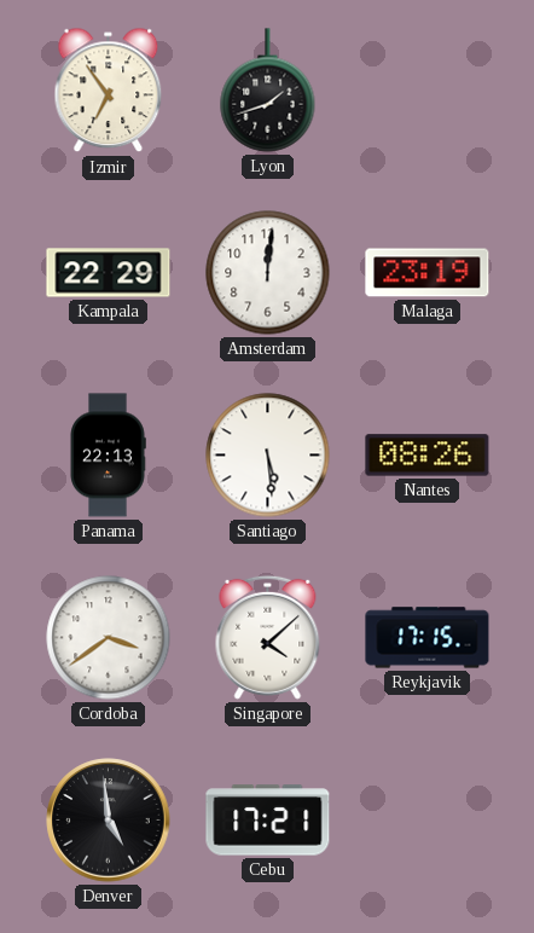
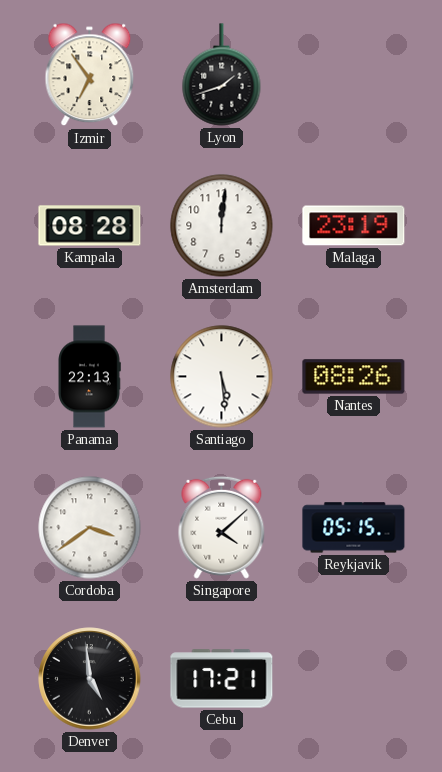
Kampala: 22:29 -> 08:28
Reykjavik: 17:15 -> 05:15
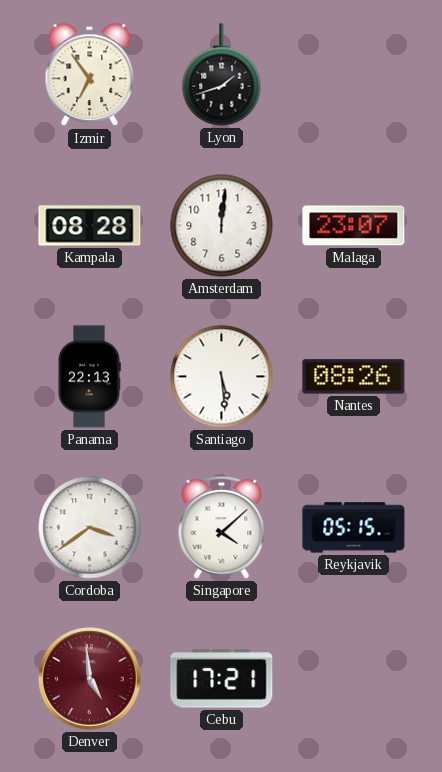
Malaga: 23:19 -> 23:07
Denver dial: black -> burgundy
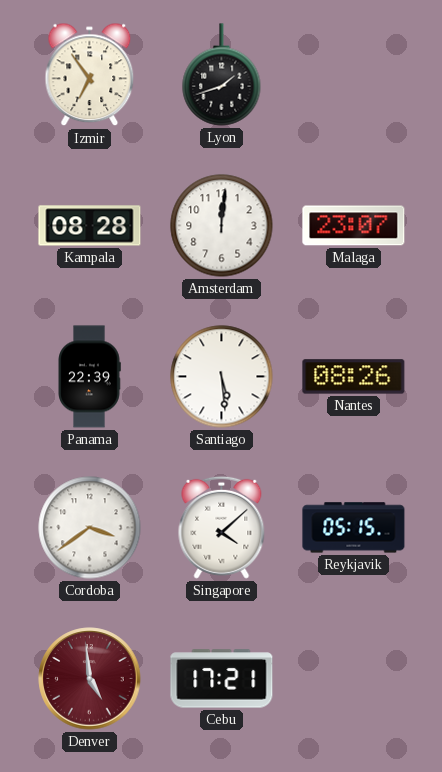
Panama: 22:13 -> 22:39
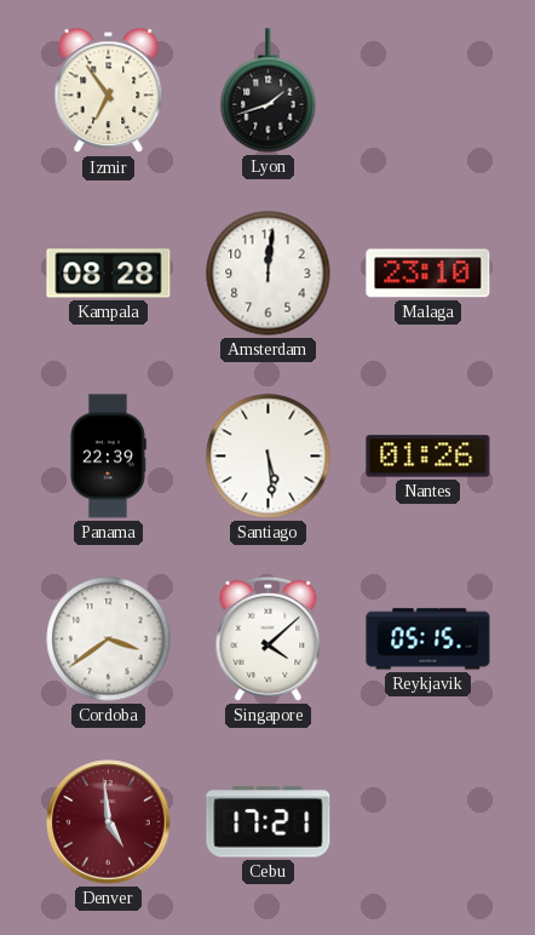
Malaga: 23:07 -> 23:10
Nantes: 08:26 -> 01:26
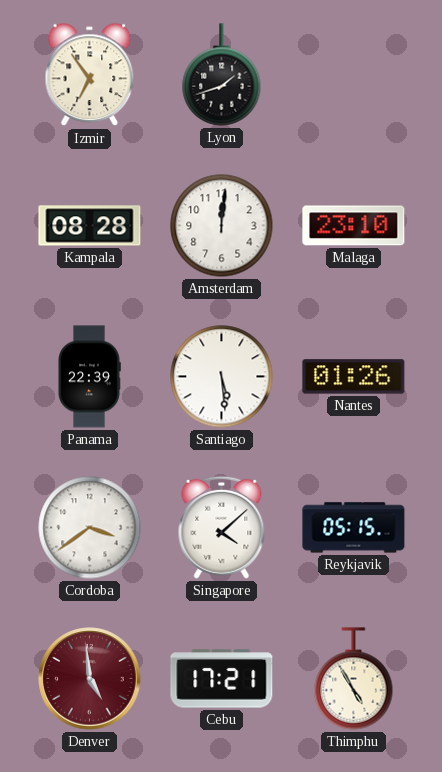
Thimphu: none -> 4:55
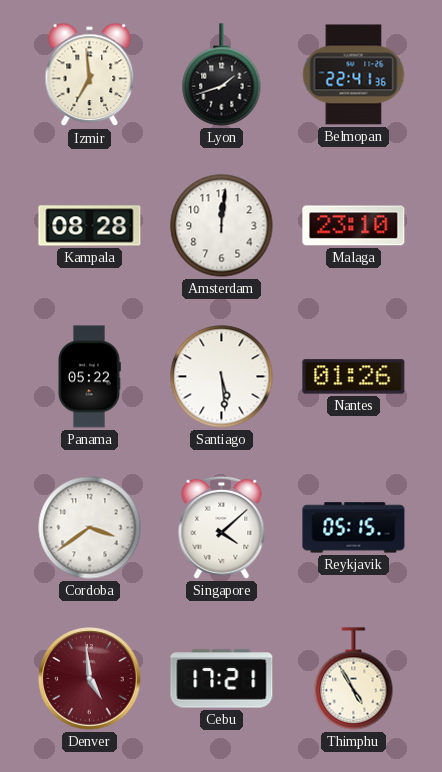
Izmir: 6:54 -> 6:59
Belmopan: none -> 22:41
Panama: 22:39 -> 05:22
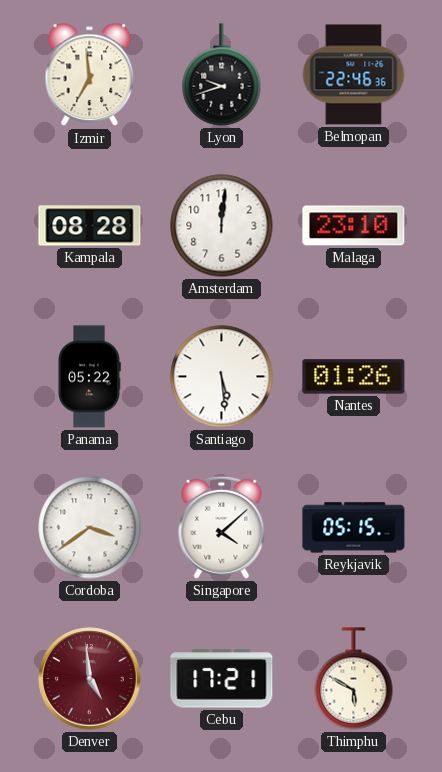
Lyon: 1:42 -> 9:42
Belmopan: 22:41 -> 22:46
Thimphu: 4:55 -> 5:50
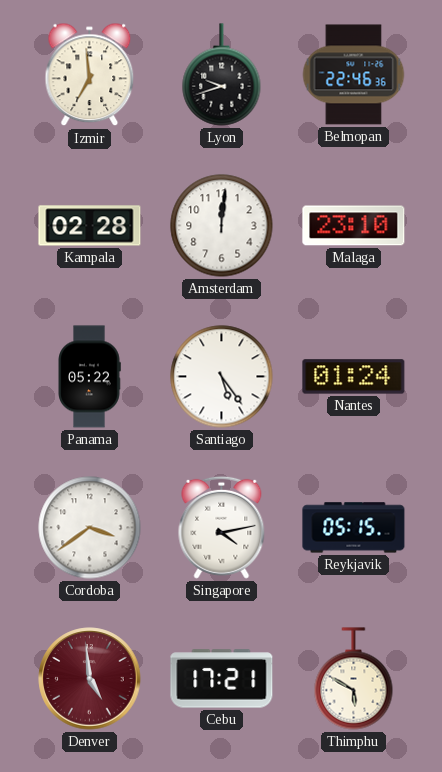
Kampala: 08:28 -> 02:28
Santiago: 5:29 -> 5:24
Nantes: 01:26 -> 01:24
Singapore: 4:08 -> 4:13
